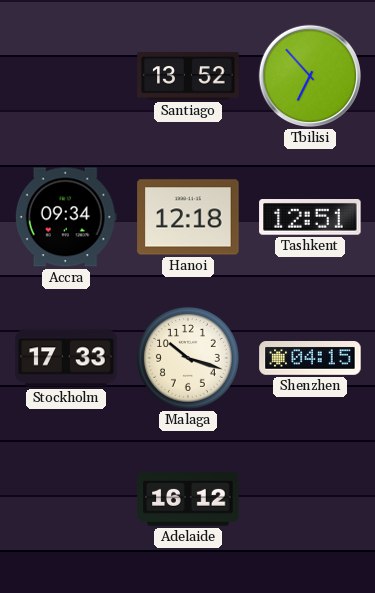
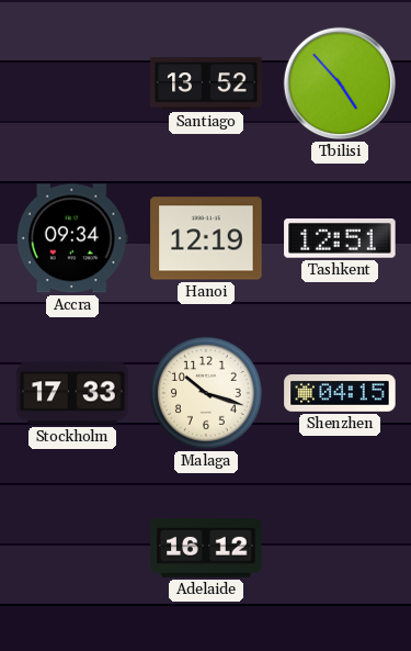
Tbilisi: 6:53 -> 4:53
Hanoi: 12:18 -> 12:19
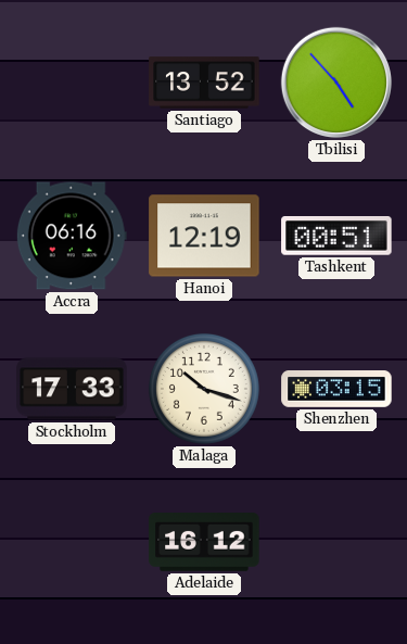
Accra: 09:34 -> 06:16
Tashkent: 12:51 -> 00:51
Shenzhen: 04:15 -> 03:15
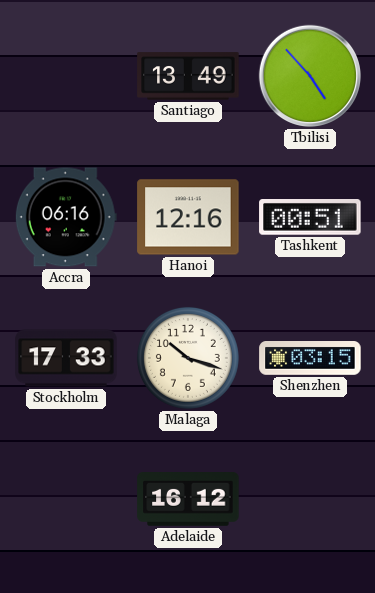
Santiago: 13:52 -> 13:49
Hanoi: 12:19 -> 12:16
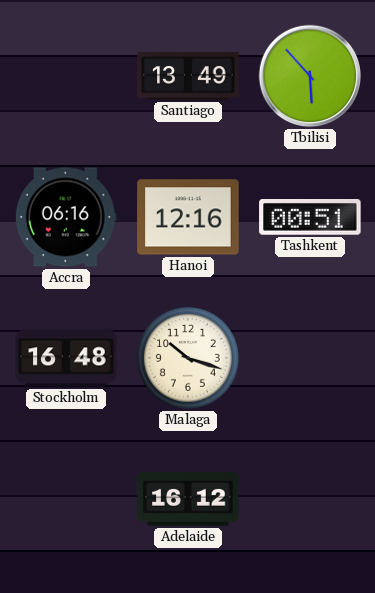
Tbilisi: 4:53 -> 5:53
Stockholm: 17:33 -> 16:48
Shenzhen: 03:15 -> none
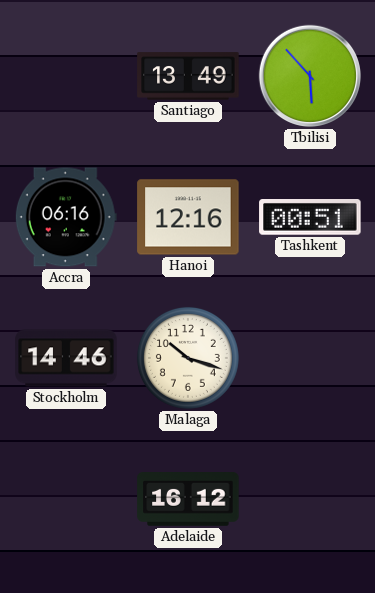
Stockholm: 16:48 -> 14:46
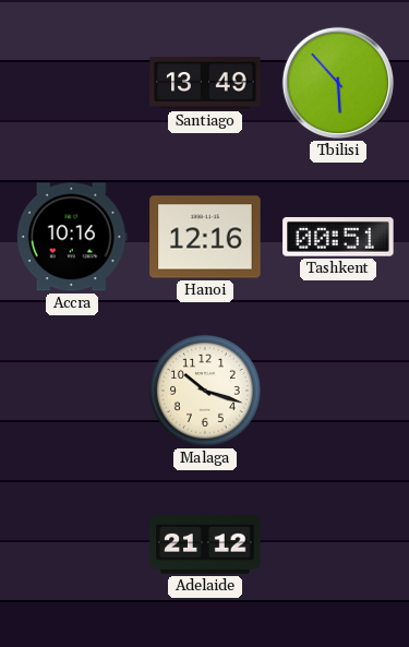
Accra: 06:16 -> 10:16
Stockholm: 14:46 -> none
Adelaide: 16:12 -> 21:12
